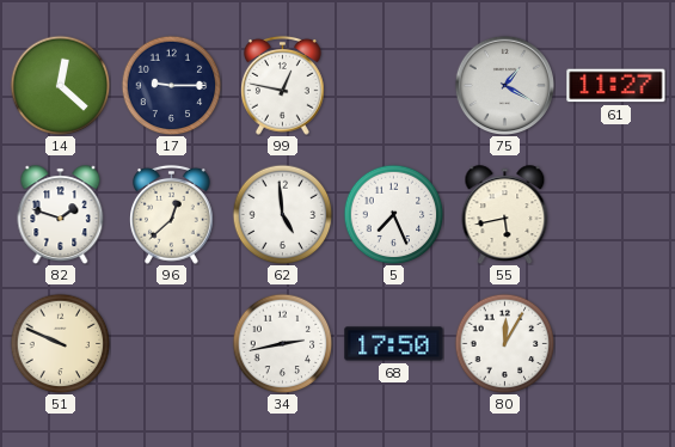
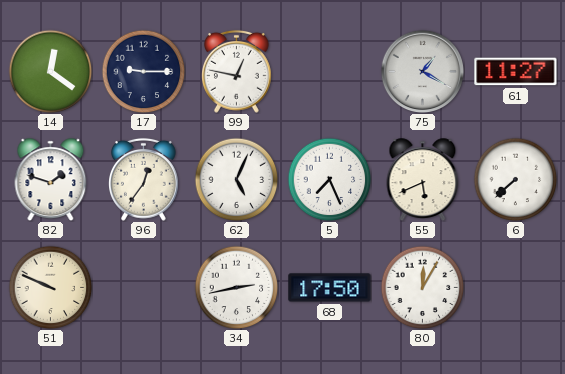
14: 12:22 -> 12:21
96: 12:38 -> 12:36
62: 4:59 -> 5:04
55: 5:43 -> 5:41
6: none -> 7:38
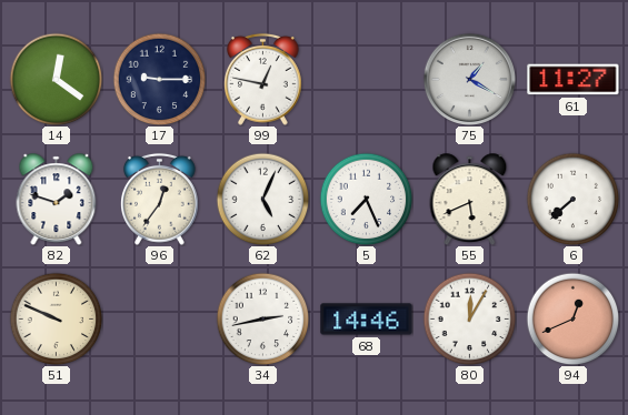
68: 17:50 -> 14:46
94: none -> 12:41
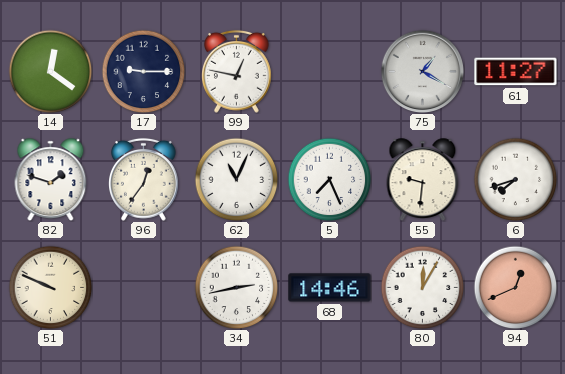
62: 5:04 -> 11:04
55: 5:41 -> 9:31
6: 7:38 -> 7:42
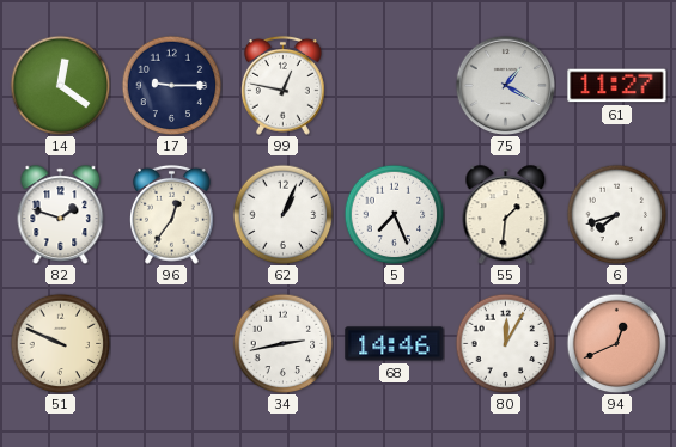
62: 11:04 -> 1:04
55: 9:31 -> 1:31
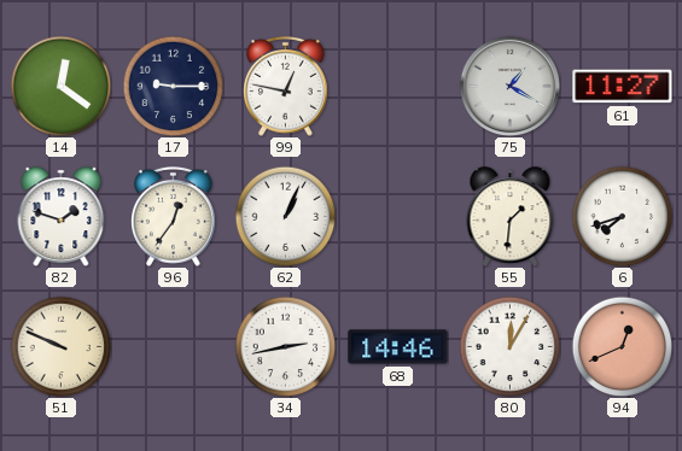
5: 7:26 -> none
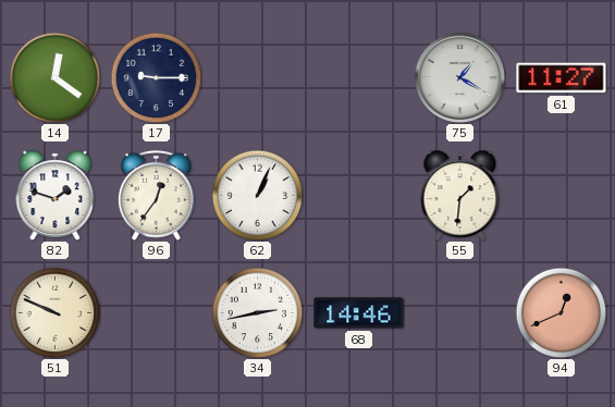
99: 12:47 -> none
6: 7:42 -> none
80: 12:05 -> none
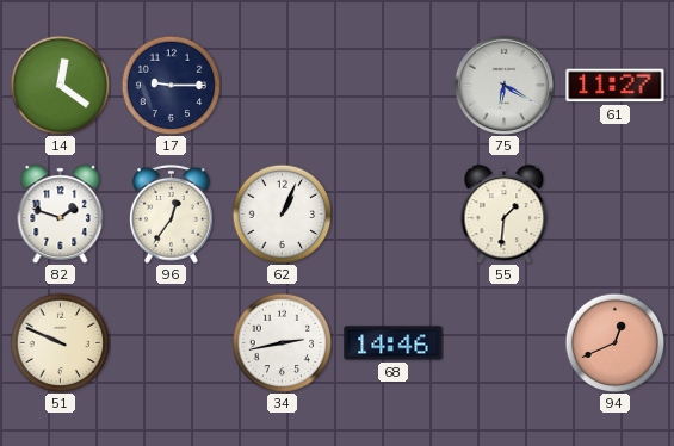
75: 1:20 -> 6:20
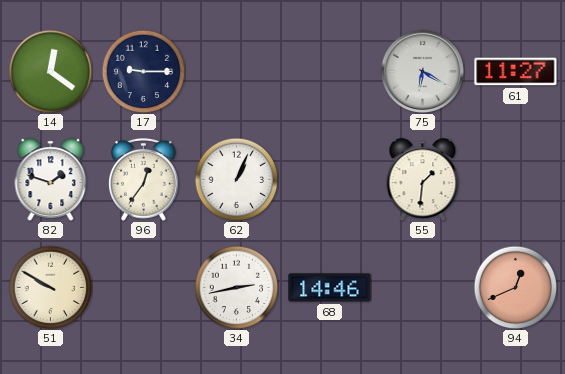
51: 9:49 -> 9:50
